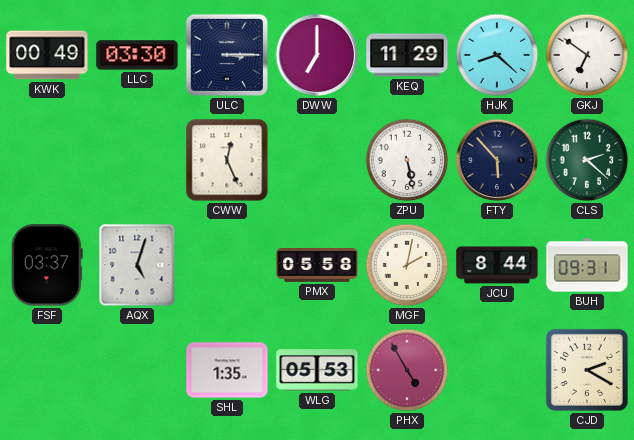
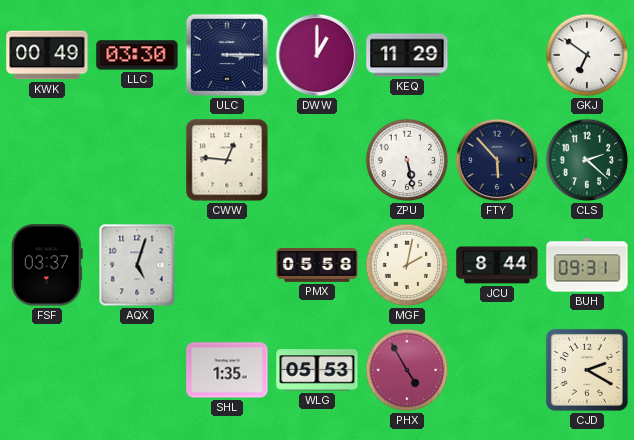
DWW: 7:00 -> 1:00
HJK: 8:22 -> none
CWW: 12:26 -> 12:46
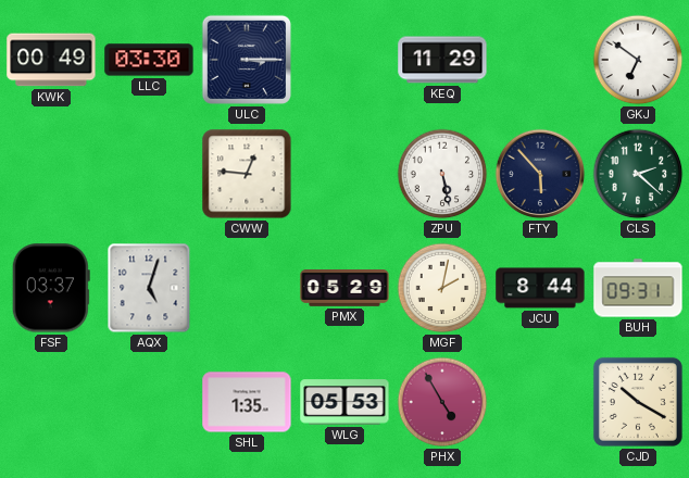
DWW: 1:00 -> none
PMX: 05:58 -> 05:29
CJD: 2:20 -> 10:20
